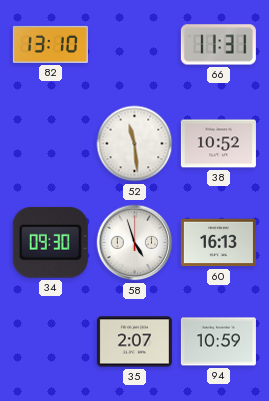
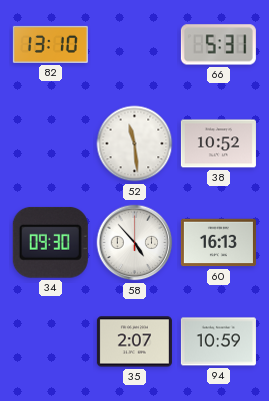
66: 11:31 -> 5:31
58: 4:57 -> 4:53
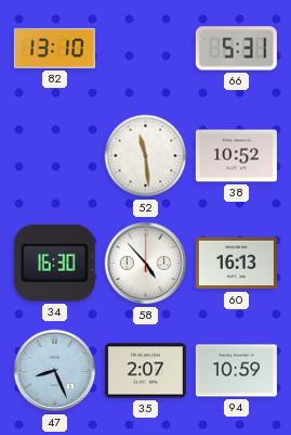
34: 09:30 -> 16:30
47: none -> 8:26
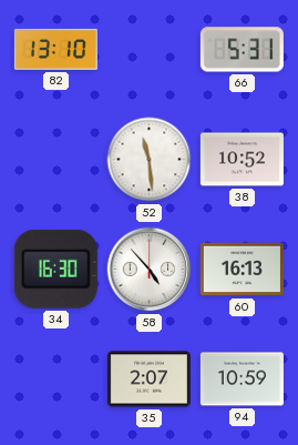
47: 8:26 -> none
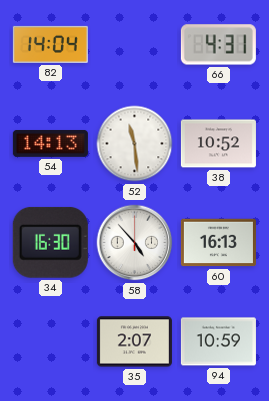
82: 13:10 -> 14:04
66: 5:31 -> 4:31
54: none -> 14:13
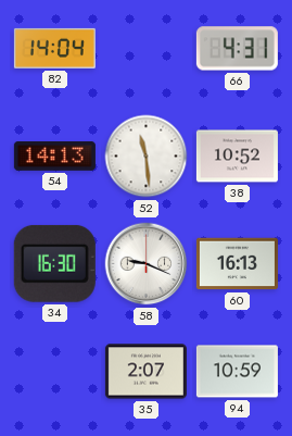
58: 4:53 -> 9:19
